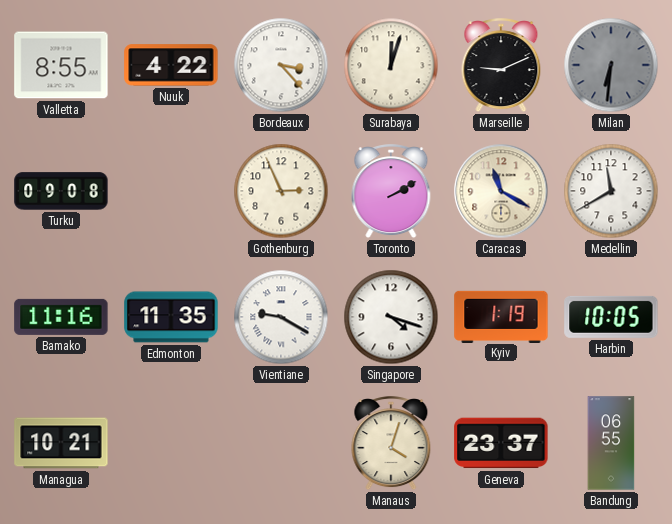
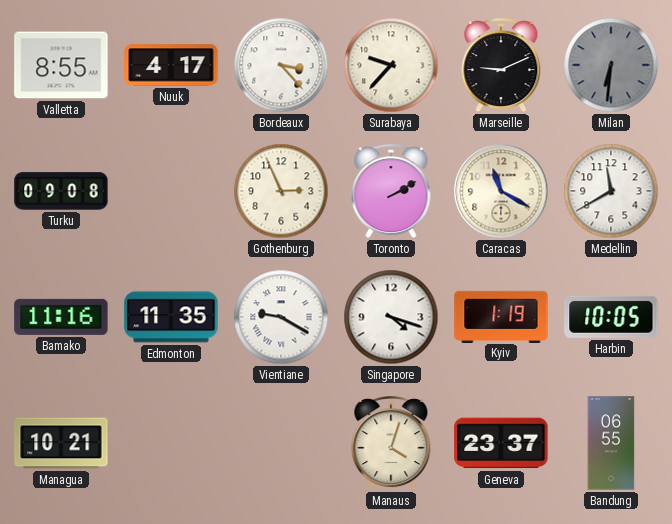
Nuuk: 4:22 -> 4:17
Surabaya: 12:03 -> 9:37
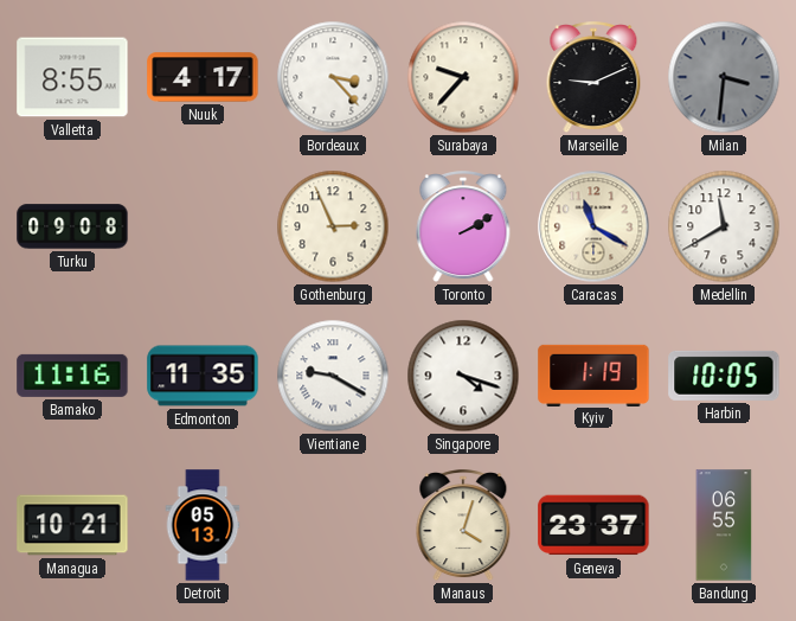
Milan: 6:31 -> 3:31
Detroit: none -> 05:13
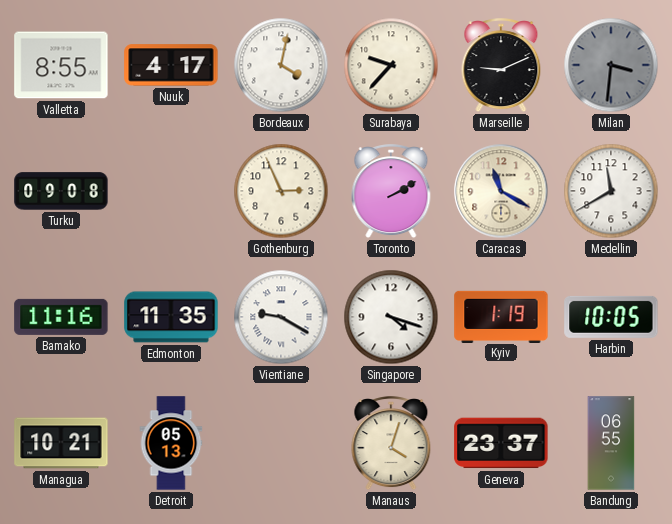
Bordeaux: 3:23 -> 4:02
